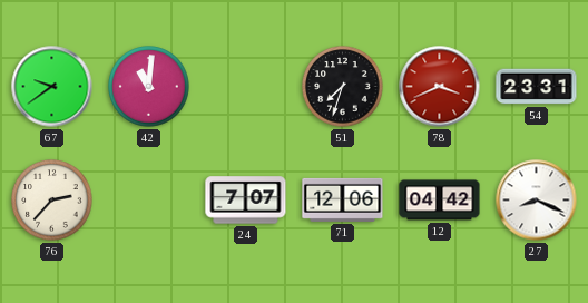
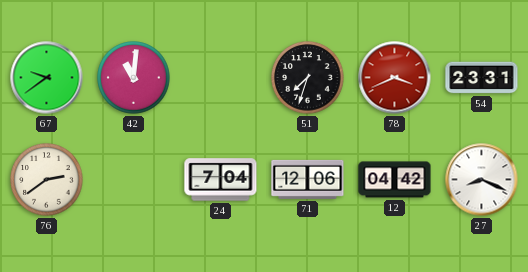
76: 2:37 -> 2:39
24: 7:07 -> 7:04
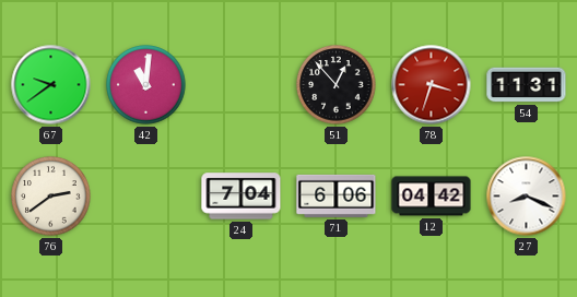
51: 7:33 -> 12:53
78: 3:41 -> 3:33
54: 23:31 -> 11:31
71: 12:06 -> 6:06
